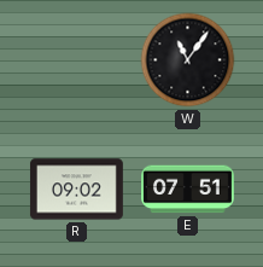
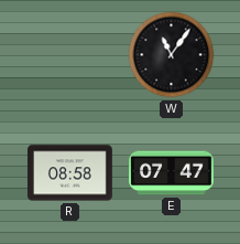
R: 09:02 -> 08:58
E: 07:51 -> 07:47
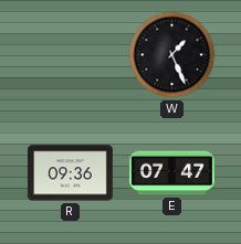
W: 11:06 -> 1:26
R: 08:58 -> 09:36
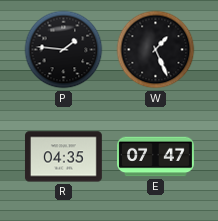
P: none -> 1:46
R: 09:36 -> 04:35
